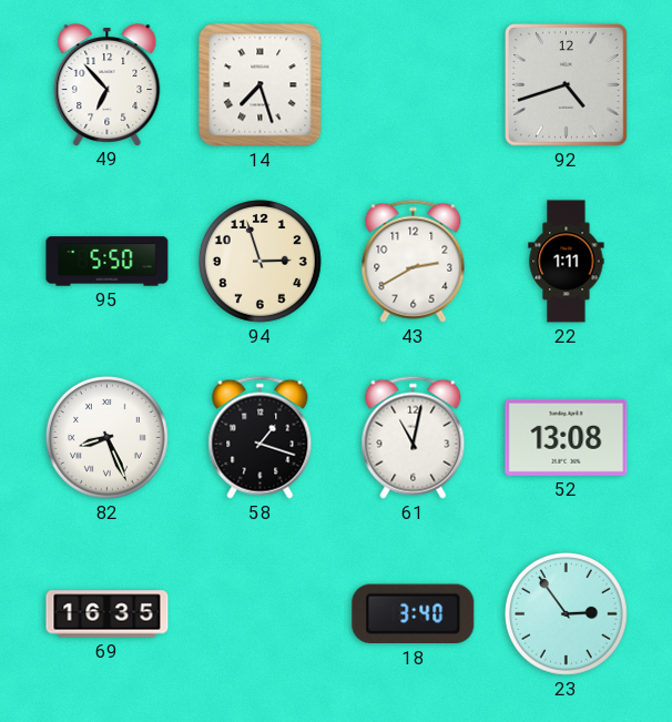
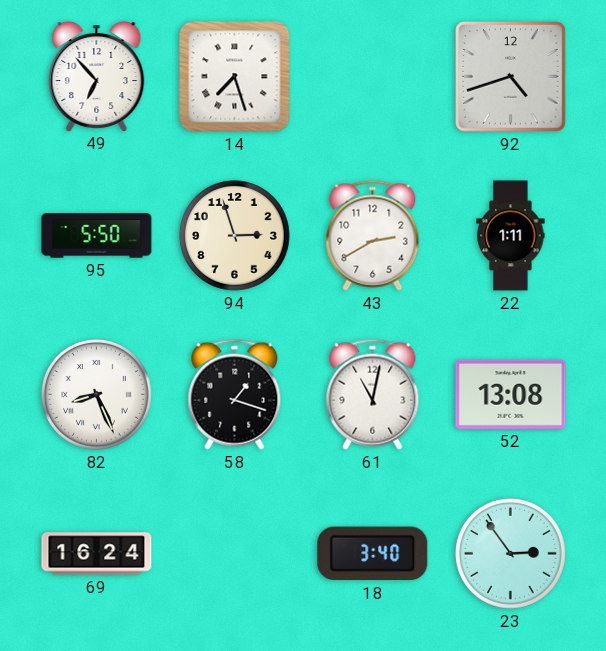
69: 16:35 -> 16:24
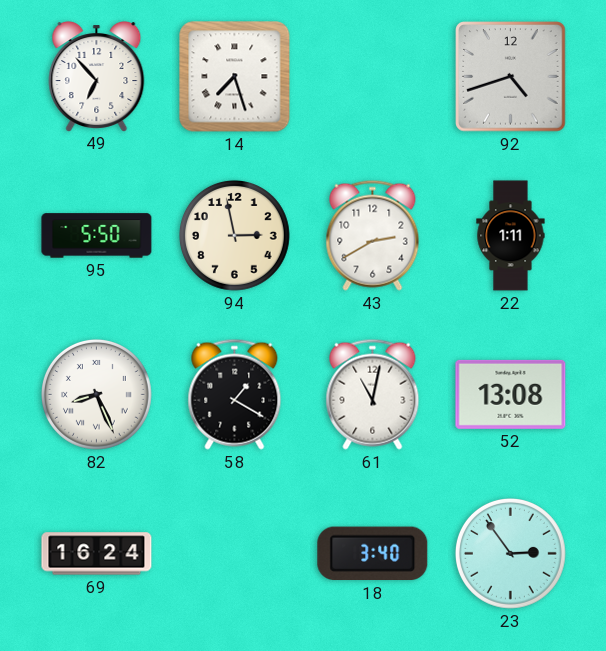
94: 2:57 -> 2:58
58: 1:18 -> 1:20
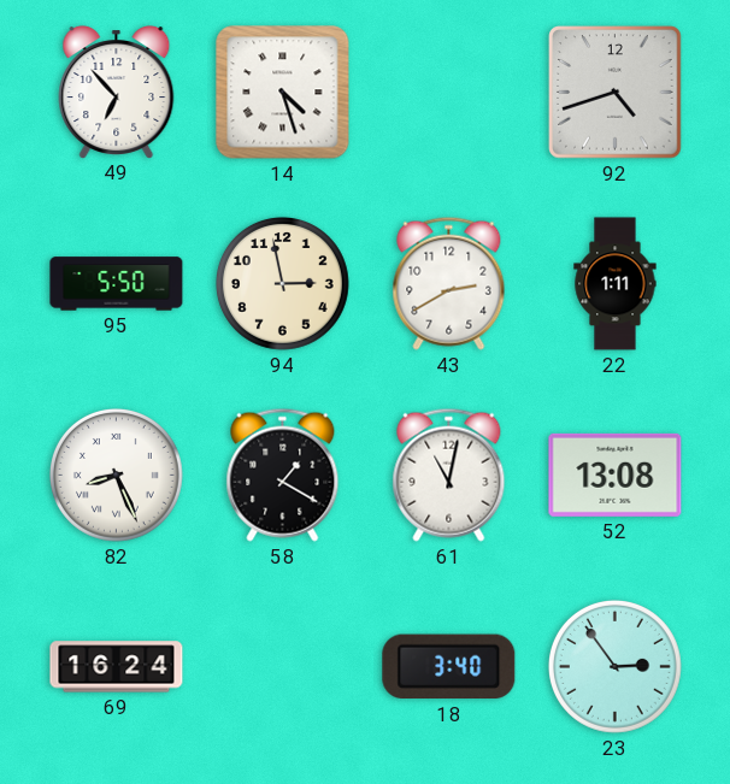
14: 7:27 -> 4:27
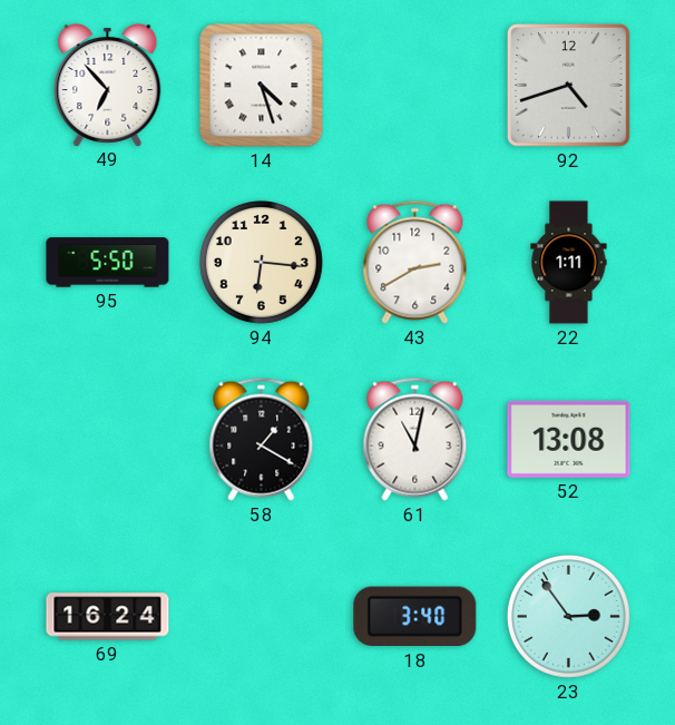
94: 2:58 -> 6:16
82: 8:26 -> none
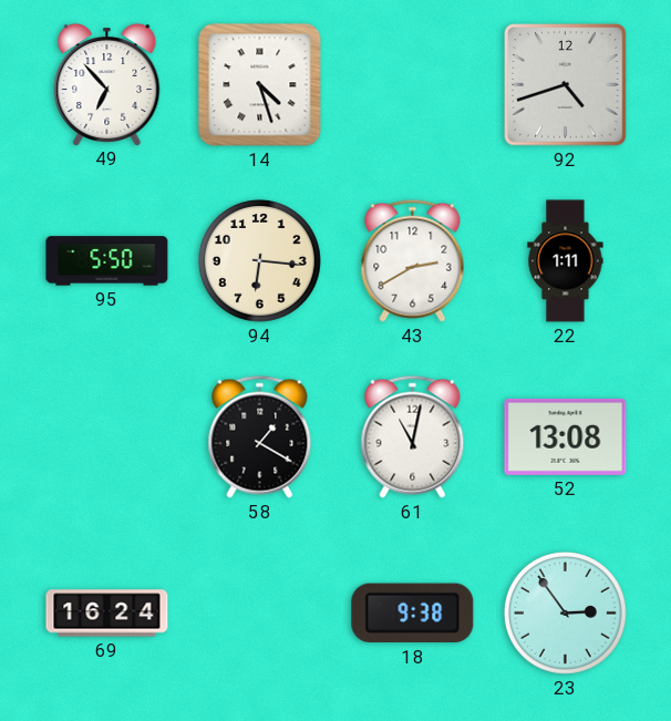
18: 3:40 -> 9:38
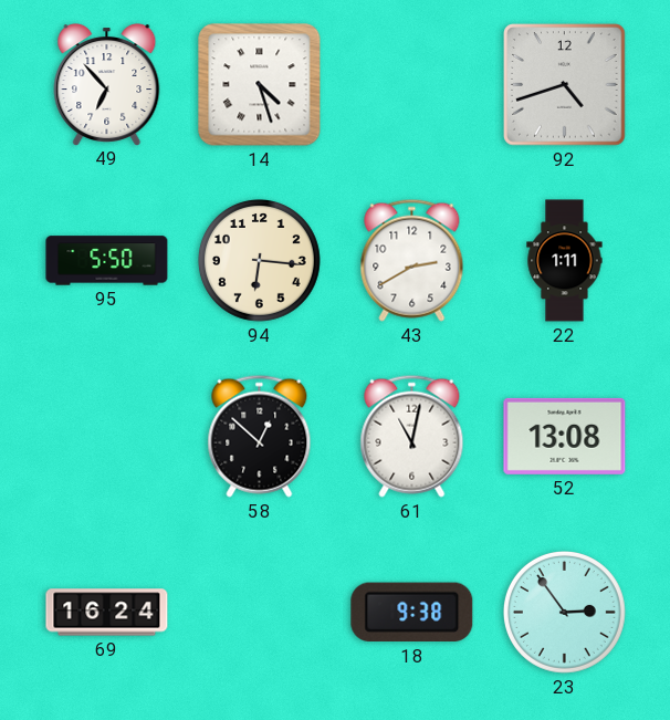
58: 1:20 -> 12:52
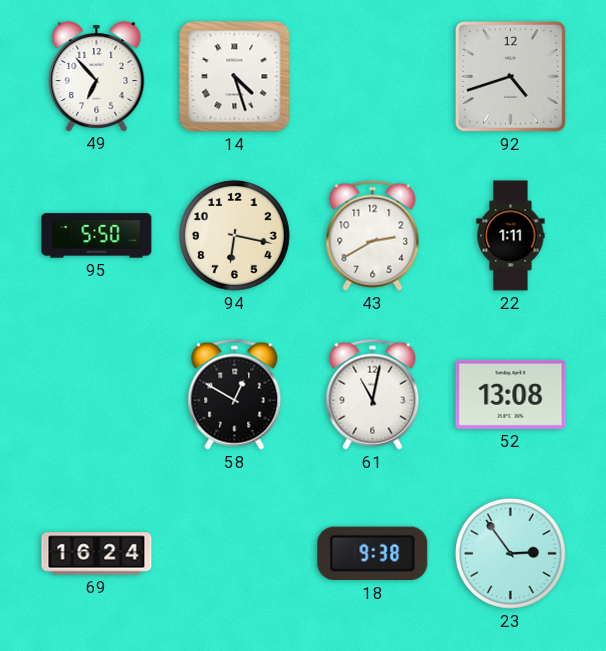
94: 6:16 -> 6:17
58: 12:52 -> 12:50
